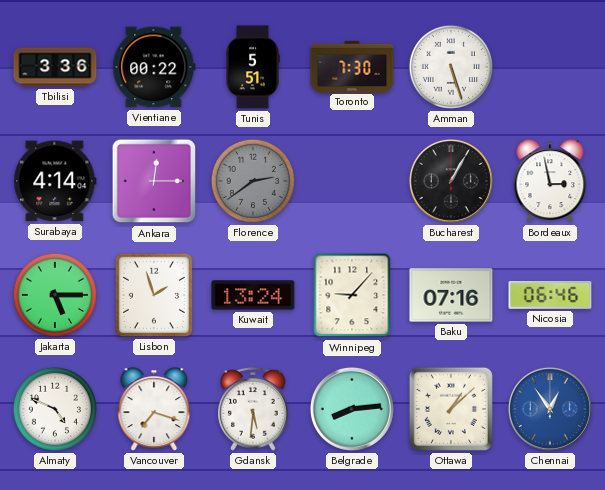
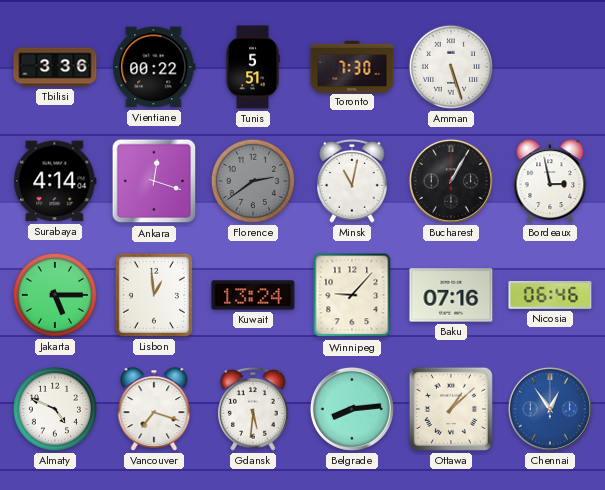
Ankara: 12:15 -> 12:18
Minsk: none -> 11:02
Lisbon: 1:57 -> 12:59
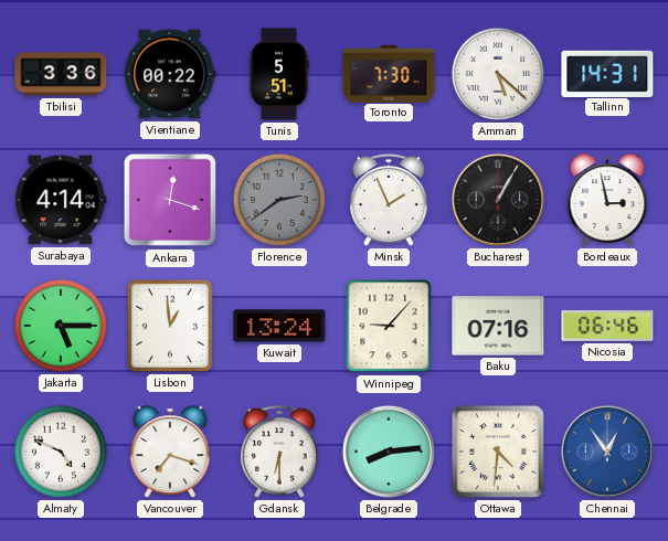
Amman: 5:27 -> 5:22
Tallinn: none -> 14:31
Minsk: 11:02 -> 1:56
Gdansk: 5:31 -> 6:30
Ottawa: 1:08 -> 4:31
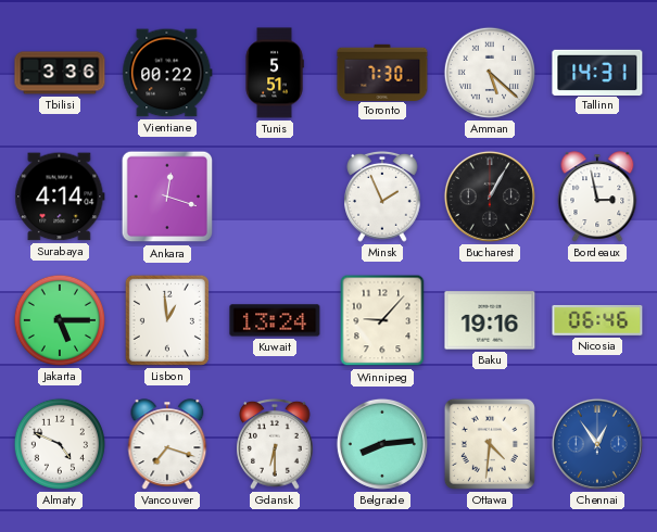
Florence: 2:39 -> none
Baku: 07:16 -> 19:16
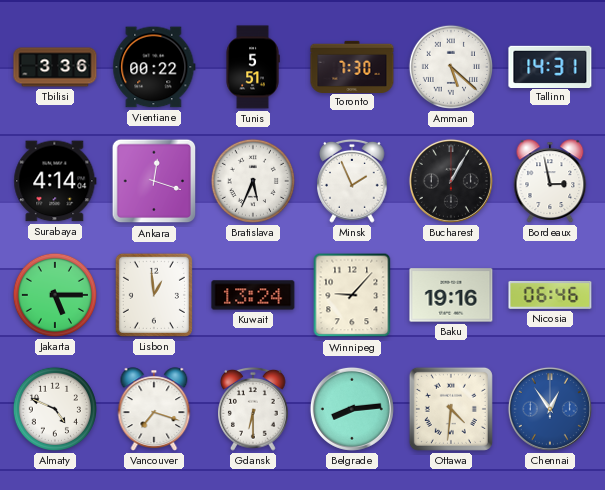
Bratislava: none -> 5:34
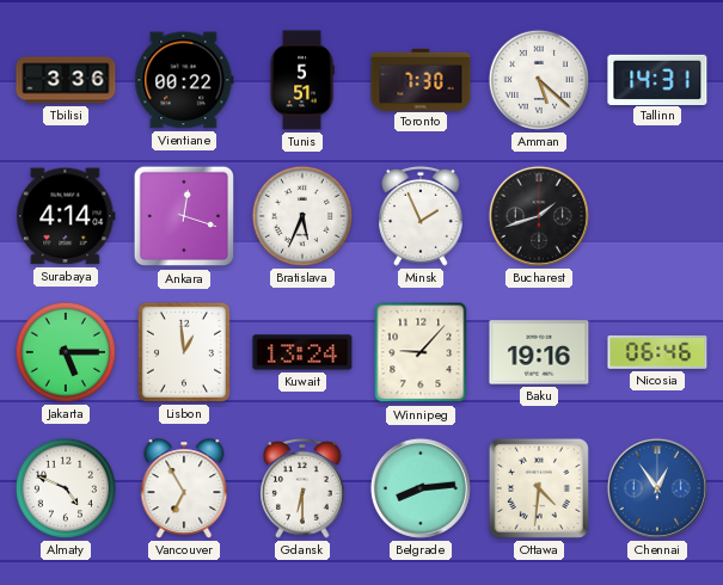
Bucharest: 1:05 -> 1:42
Bordeaux: 2:58 -> none
Vancouver: 7:18 -> 6:55
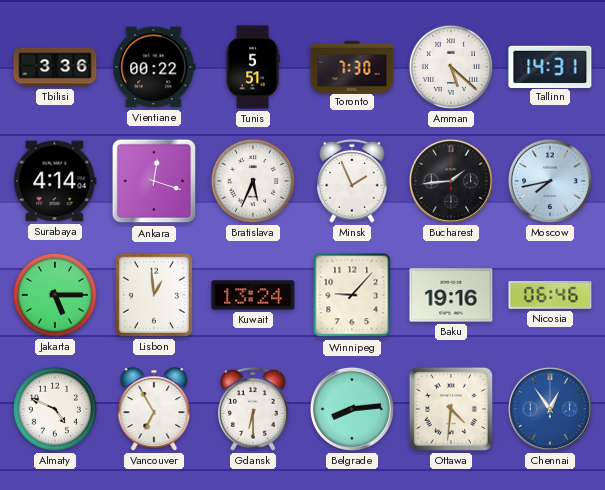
Bucharest: 1:42 -> 1:44
Moscow: none -> 7:43
